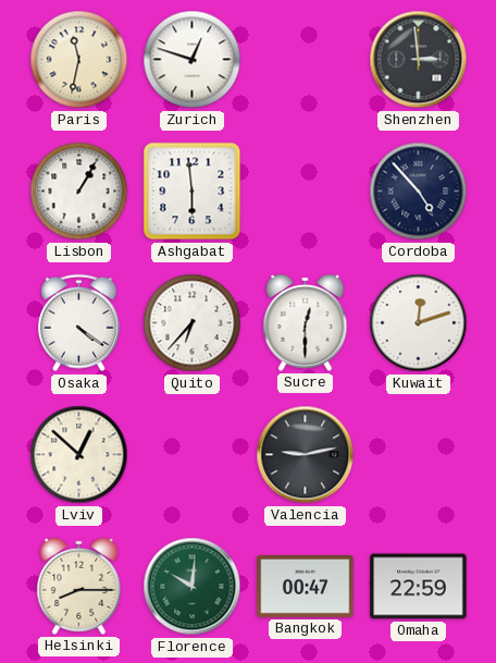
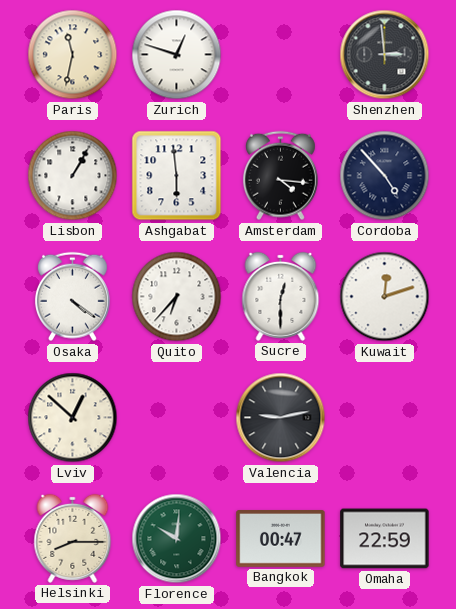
Amsterdam: none -> 4:16
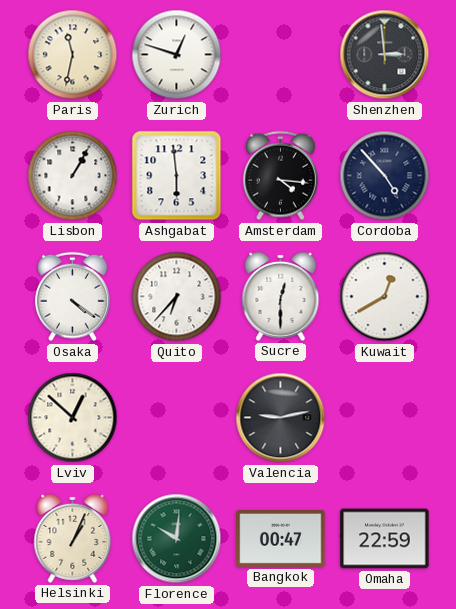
Kuwait: 12:12 -> 12:40
Helsinki: 8:15 -> 1:04
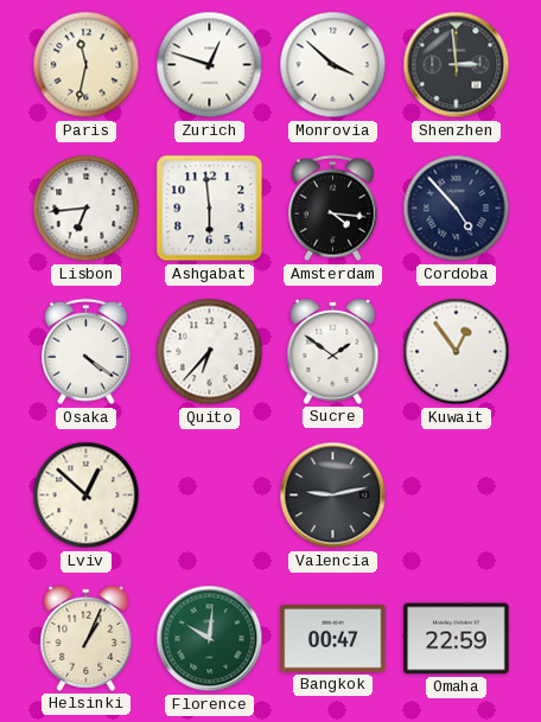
Monrovia: none -> 3:52
Lisbon: 1:05 -> 6:44
Sucre: 12:30 -> 1:51
Kuwait: 12:40 -> 12:54
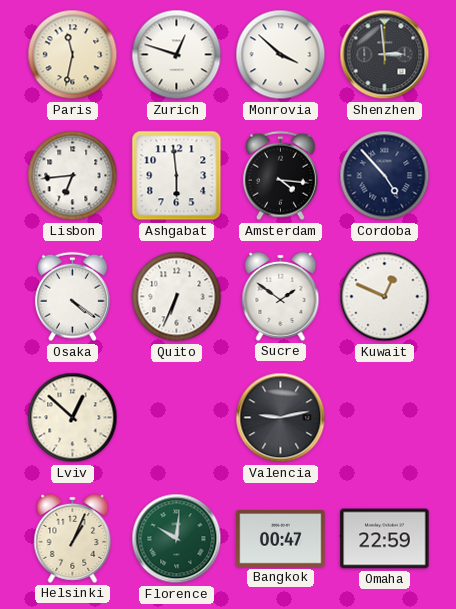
Quito: 6:37 -> 6:34
Kuwait: 12:54 -> 12:49
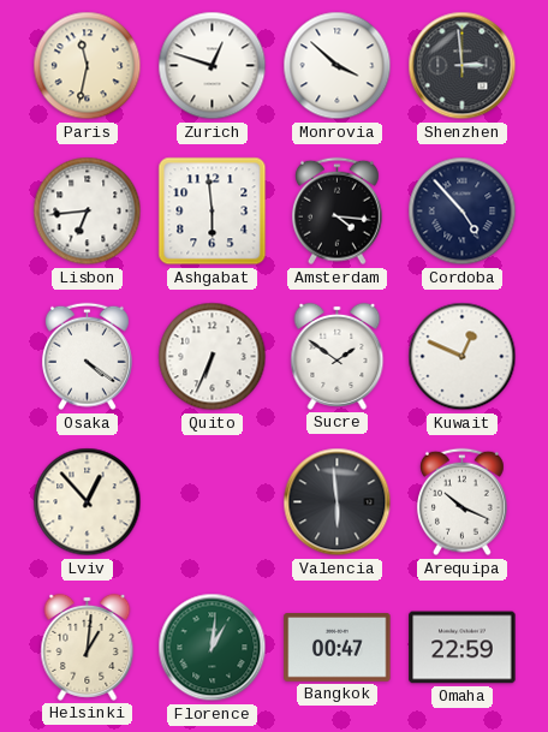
Lviv: 12:52 -> 12:53
Valencia: 9:13 -> 5:59
Arequipa: none -> 10:19
Helsinki: 1:04 -> 1:01
Florence: 10:01 -> 1:01
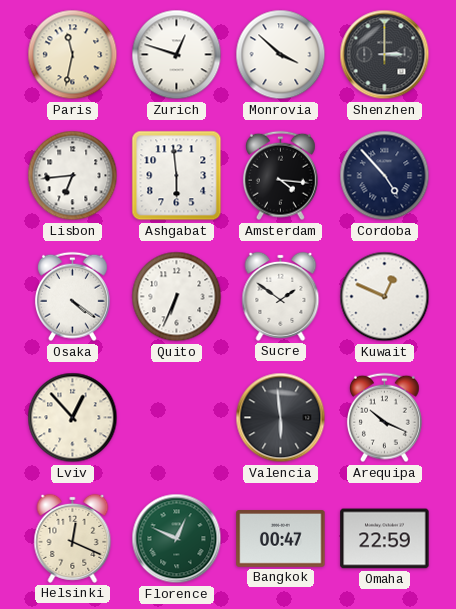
Shenzhen: 2:59 -> 3:00
Helsinki: 1:01 -> 12:19
Florence: 1:01 -> 12:49
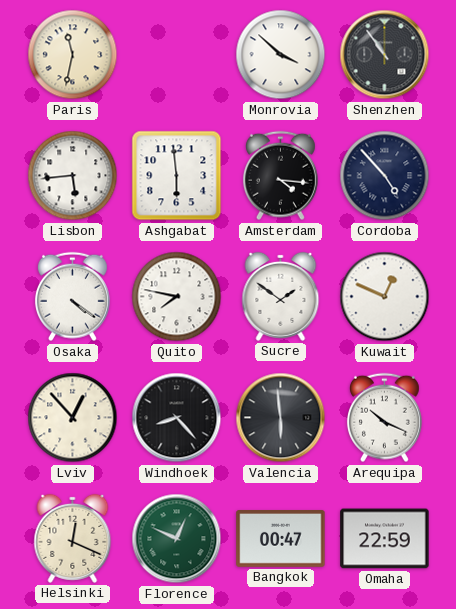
Zurich: 12:48 -> none
Shenzhen: 3:00 -> 10:54
Lisbon: 6:44 -> 5:44
Quito: 6:34 -> 7:47
Windhoek: none -> 8:23
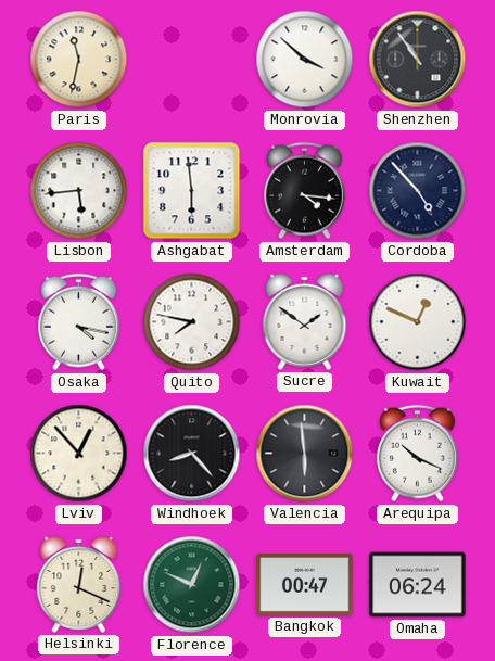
Osaka: 4:21 -> 4:17
Omaha: 22:59 -> 06:24
